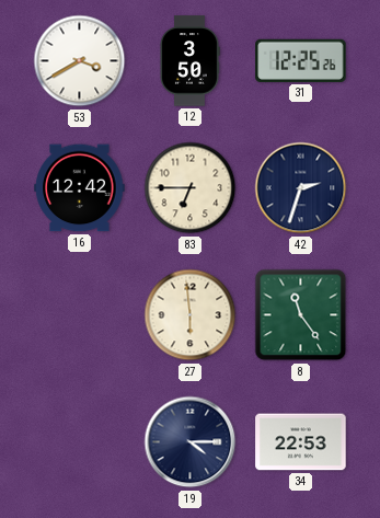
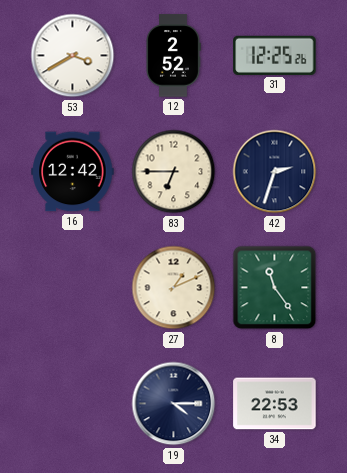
12: 3:50 -> 2:52
27: 5:59 -> 1:11
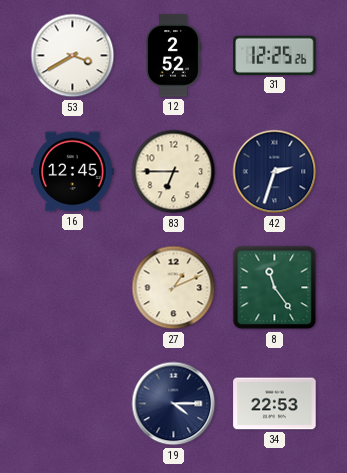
16: 12:42 -> 12:45
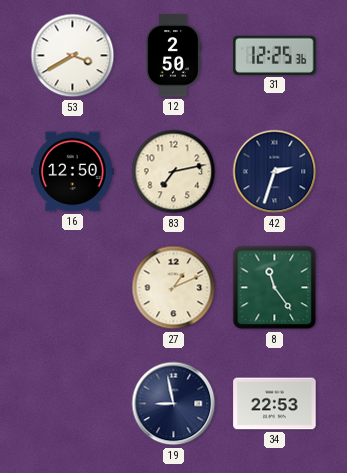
12: 2:52 -> 2:50
31: 12:25:26 -> 12:25:36
16: 12:45 -> 12:50
83: 6:45 -> 7:13
19: 4:15 -> 8:58
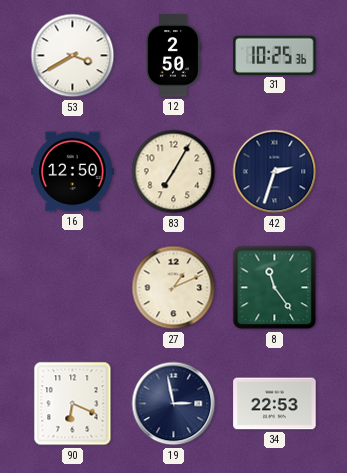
31: 12:25 -> 10:25
83: 7:13 -> 7:05
90: none -> 6:19
19: 8:58 -> 2:58
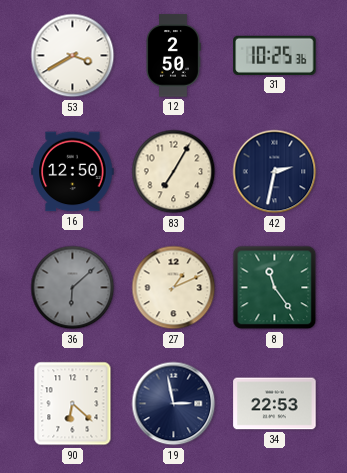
42: 2:33 -> 2:32
36: none -> 6:08
90: 6:19 -> 6:22
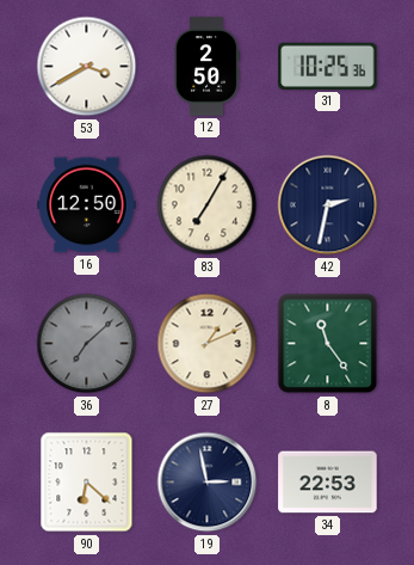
36: 6:08 -> 7:08
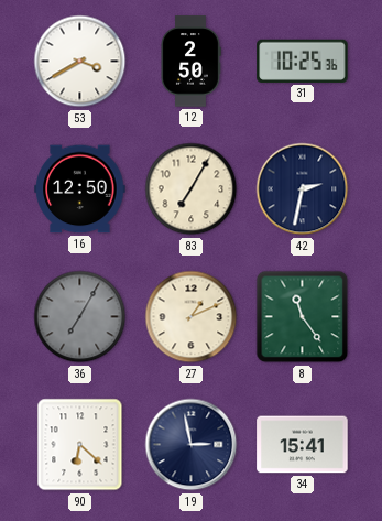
36: 7:08 -> 7:05
34: 22:53 -> 15:41
